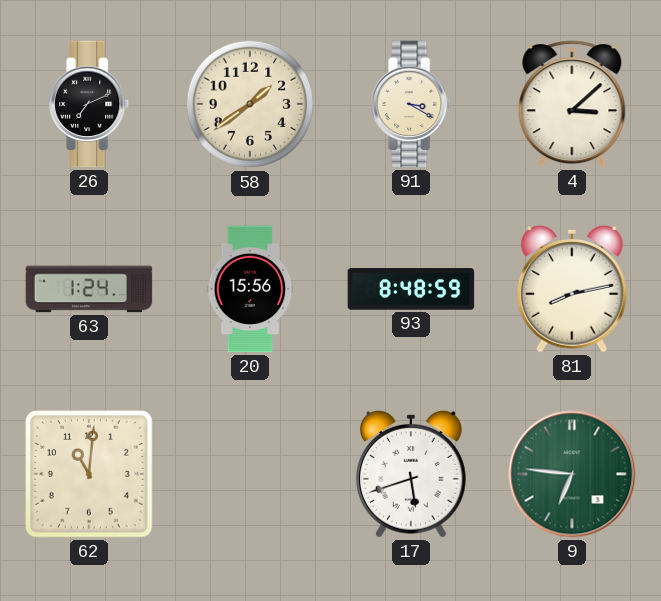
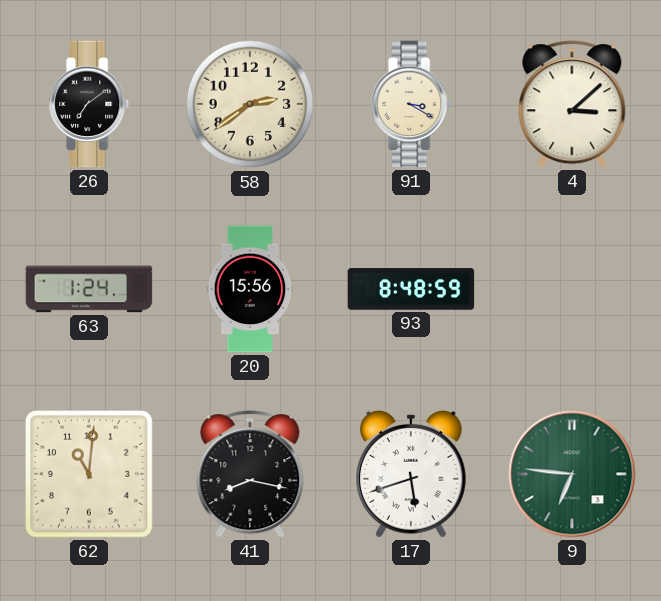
26: 7:11 -> 7:09
58: 1:39 -> 2:39
81: 8:13 -> none
41: none -> 8:17
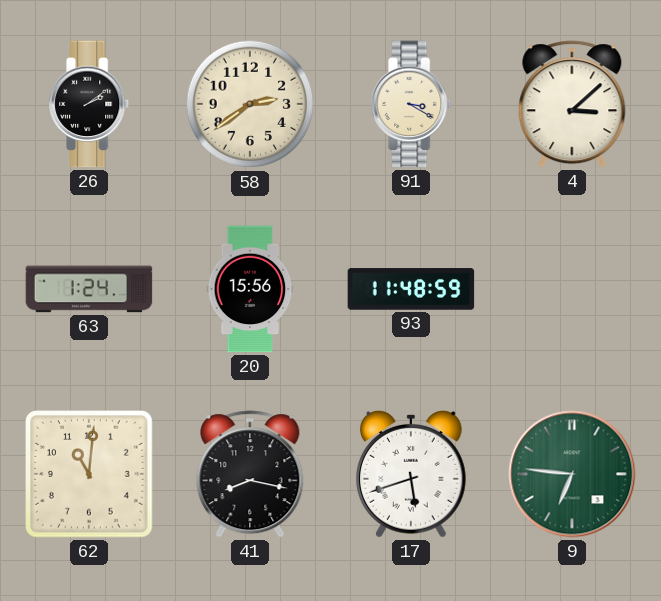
26: 7:09 -> 2:09
93: 8:48 -> 11:48
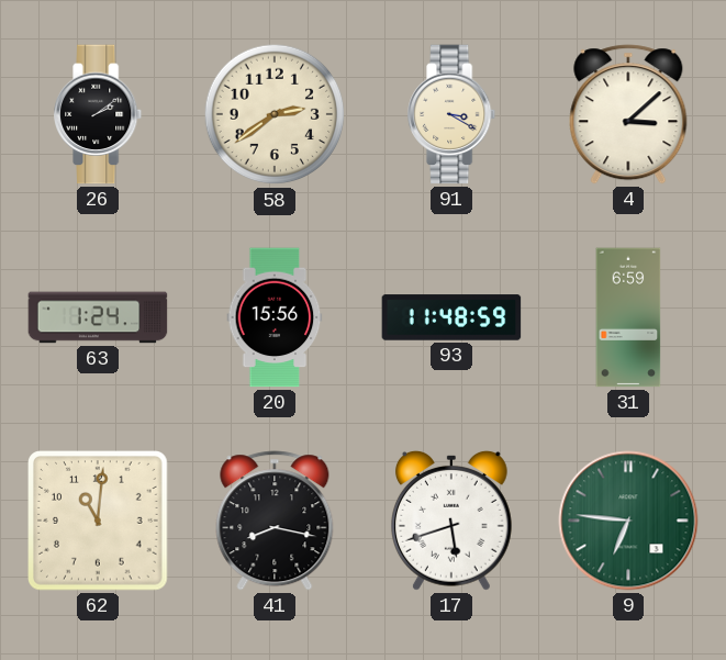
31: none -> 6:59
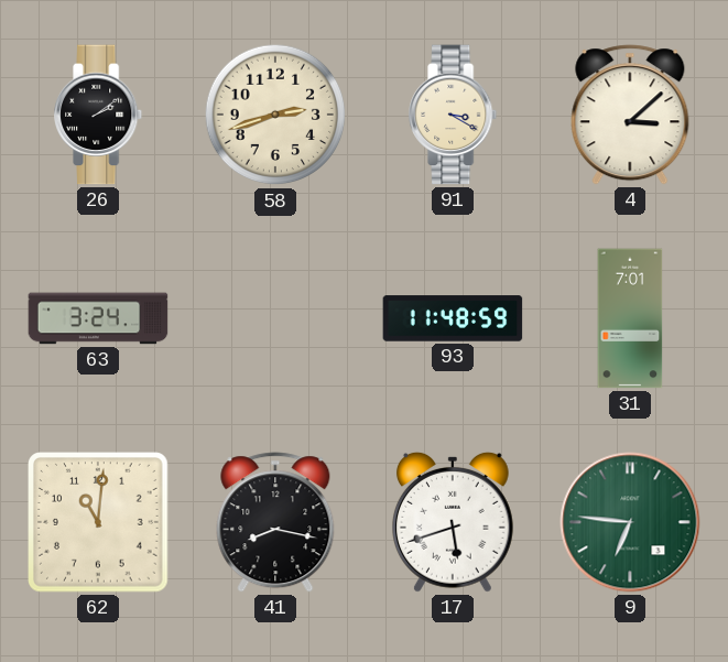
58: 2:39 -> 2:42
63: 1:24 -> 3:24
20: 15:56 -> none
31: 6:59 -> 7:01
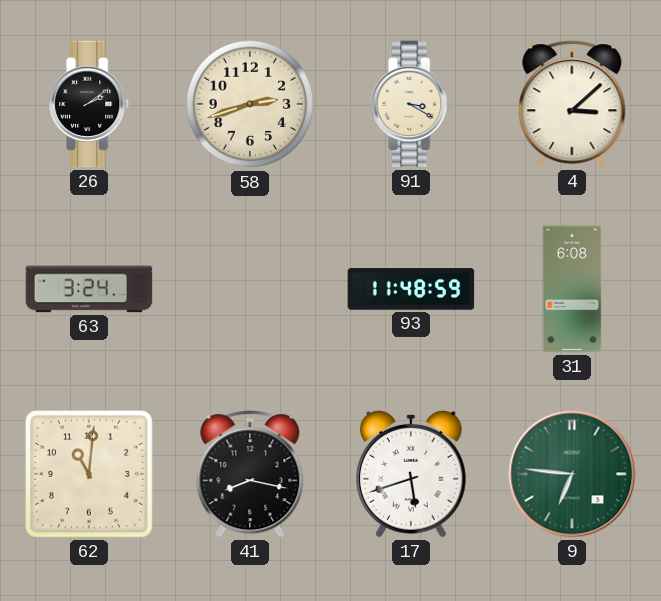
31: 7:01 -> 6:08
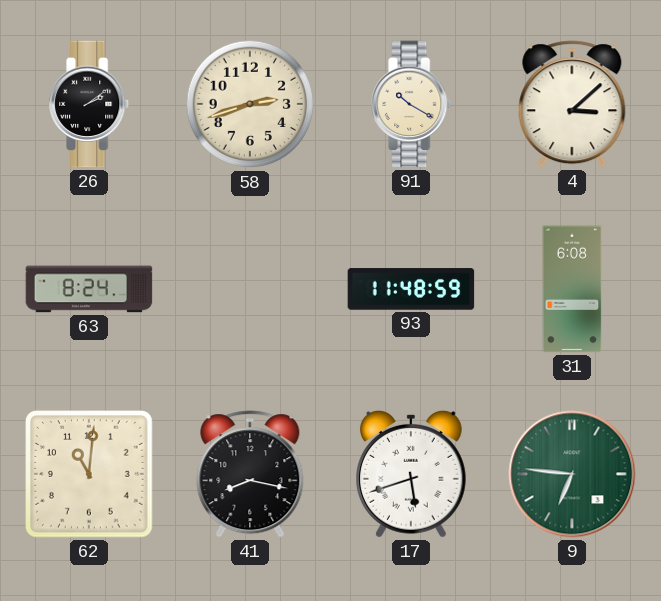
91: 3:20 -> 10:20
63: 3:24 -> 8:24
